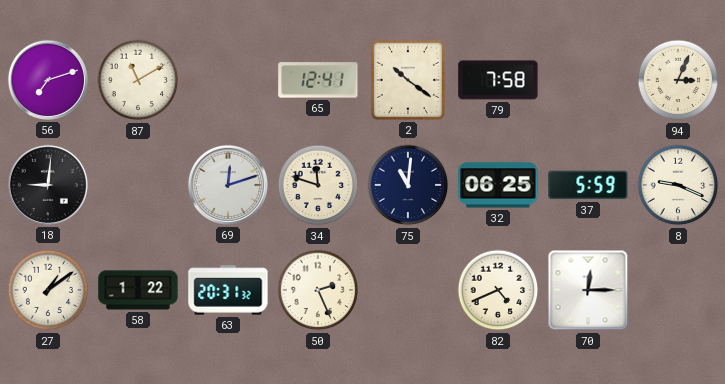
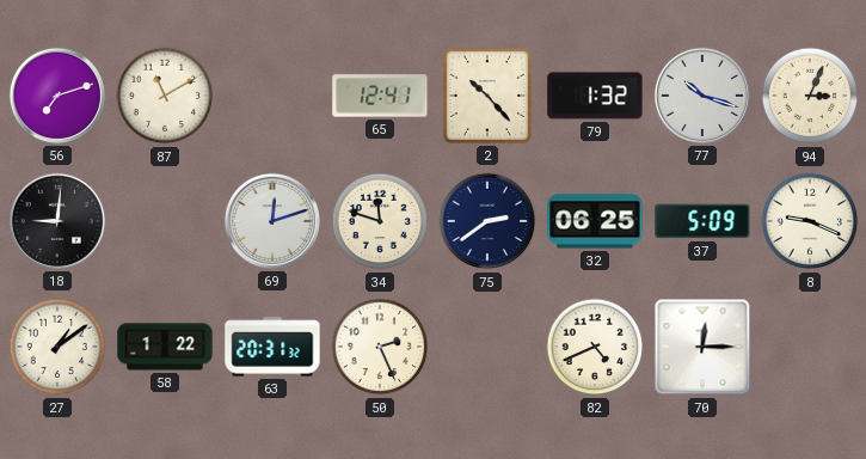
2: 10:21 -> 10:23
79: 7:58 -> 1:32
77: none -> 10:18
75: 11:01 -> 2:39
37: 5:59 -> 5:09
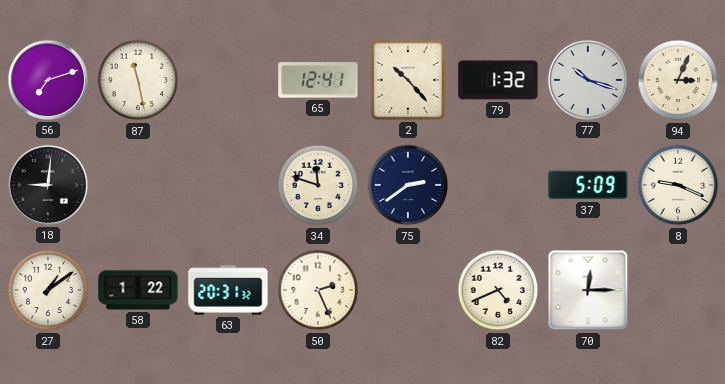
87: 11:10 -> 11:28
69: 12:12 -> none
32: 06:25 -> none
